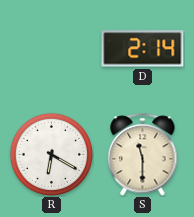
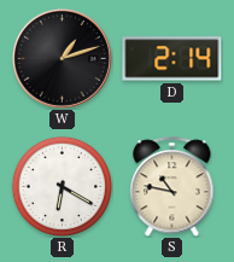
W: none -> 1:12
S: 11:30 -> 10:47
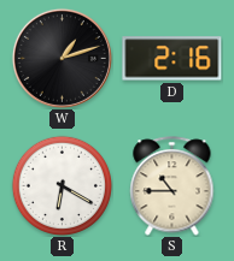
D: 2:14 -> 2:16
S: 10:47 -> 10:45
